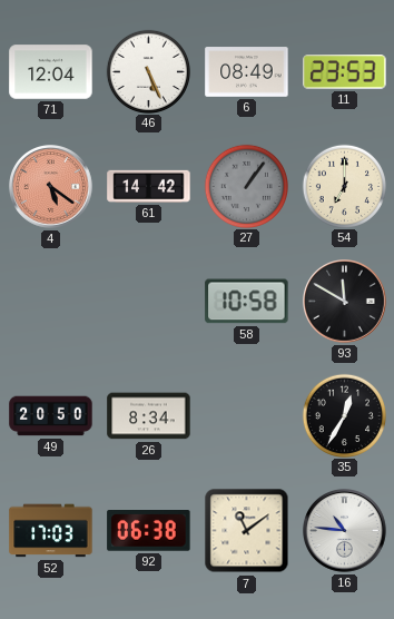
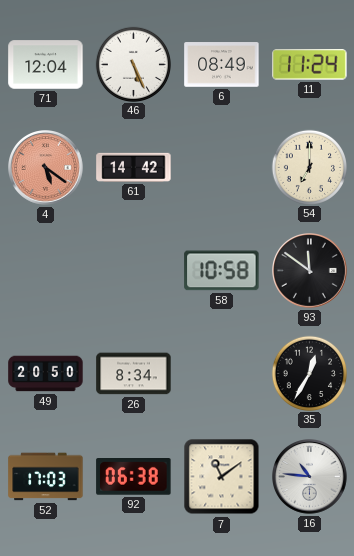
11: 23:53 -> 11:24
27: 1:06 -> none
93: 11:50 -> 11:51
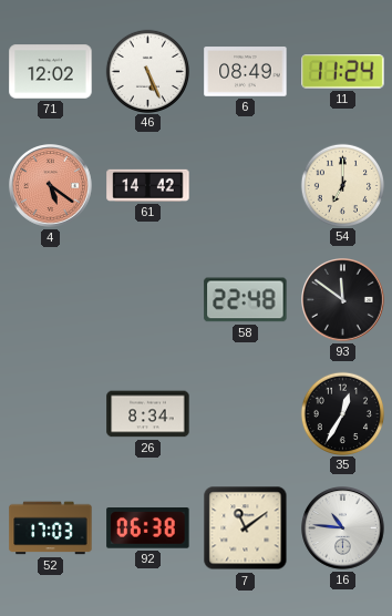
71: 12:04 -> 12:02
58: 10:58 -> 22:48
49: 20:50 -> none
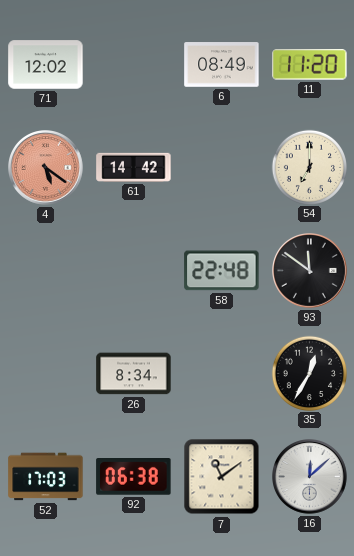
46: 5:26 -> none
11: 11:24 -> 11:20
16: 10:46 -> 12:08
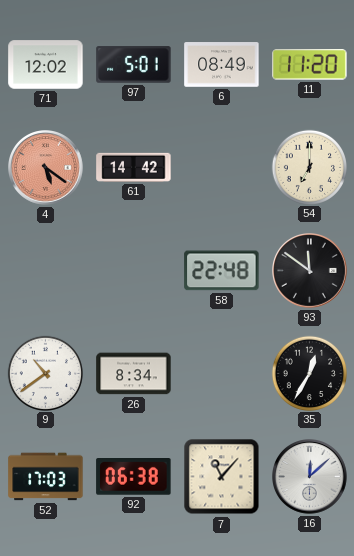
97: none -> 5:01
9: none -> 10:39
7: 11:09 -> 11:07
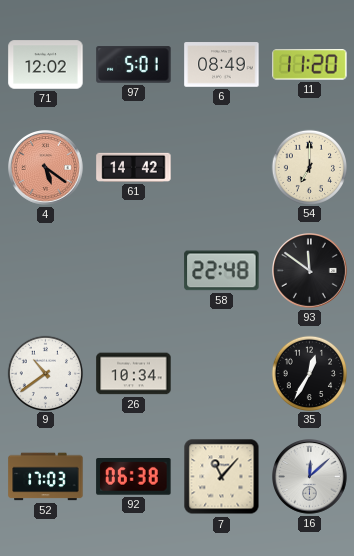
26: 8:34 -> 10:34
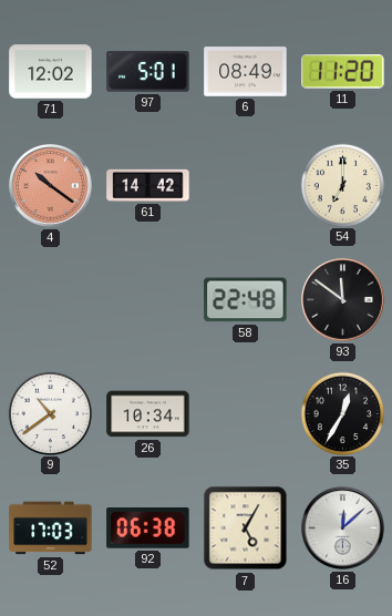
4: 5:21 -> 10:21
7: 11:07 -> 5:05
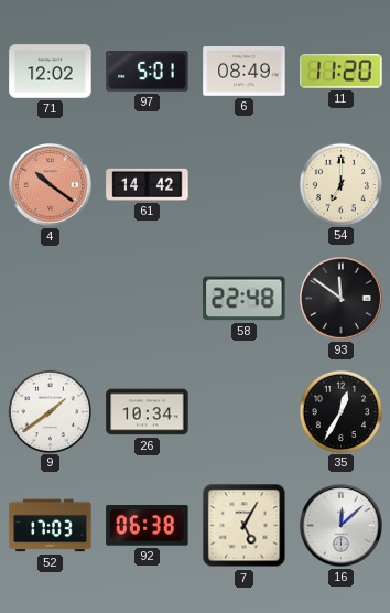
9: 10:39 -> 1:39
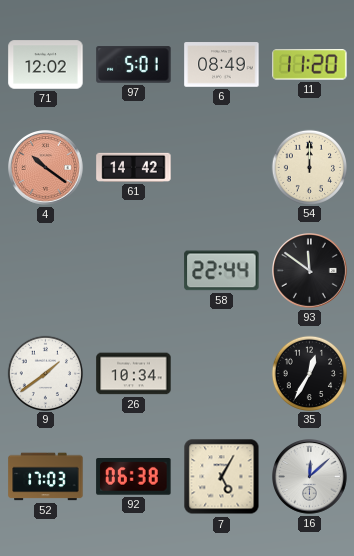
54: 7:00 -> 12:00
58: 22:48 -> 22:44
